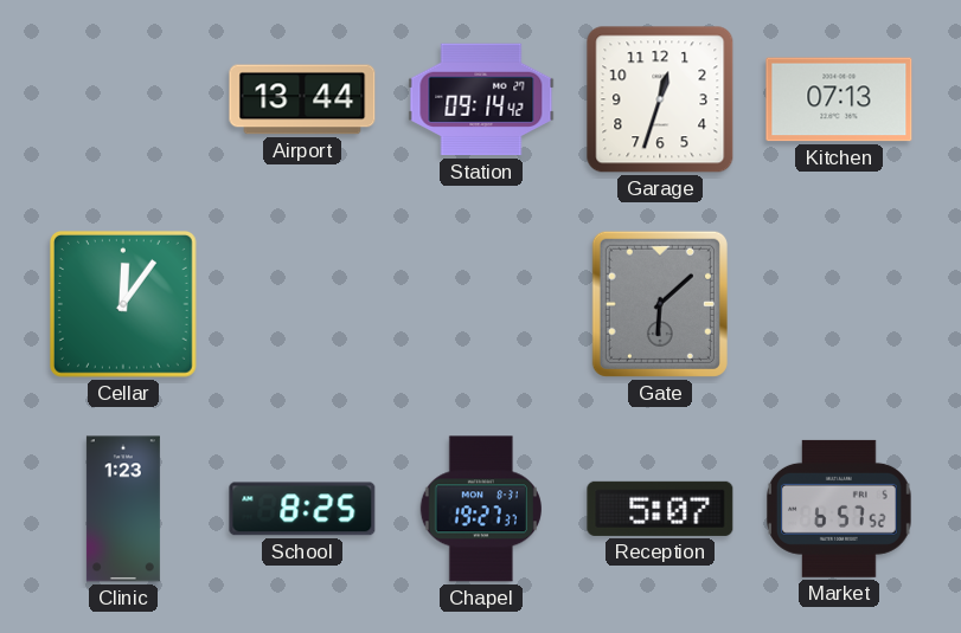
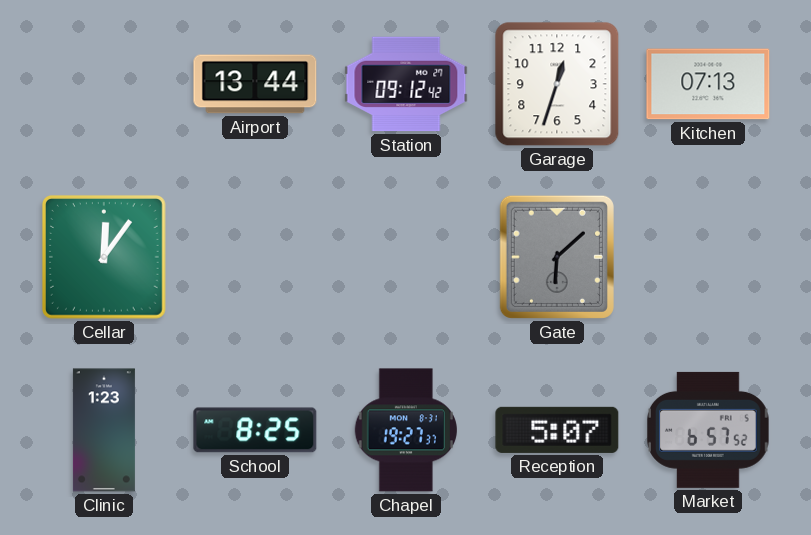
Station: 09:14 -> 09:12
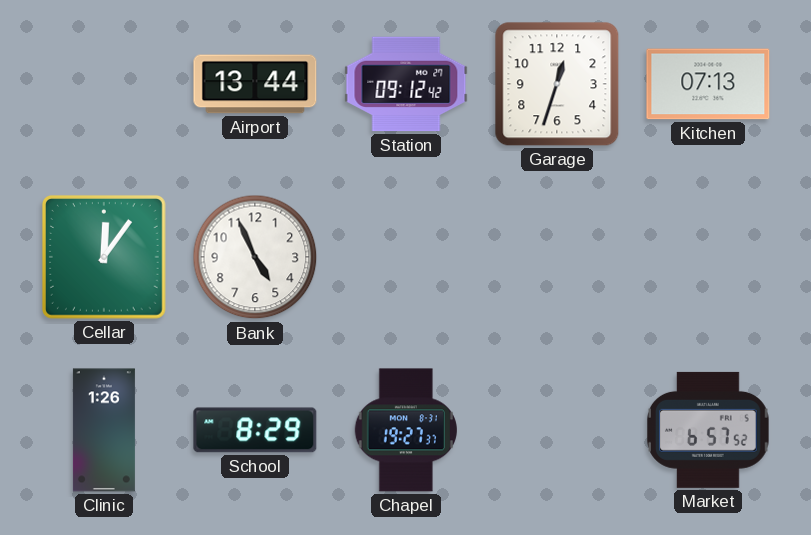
Bank: none -> 4:56
Gate: 6:08 -> none
Clinic: 1:23 -> 1:26
School: 8:25 -> 8:29
Reception: 5:07 -> none
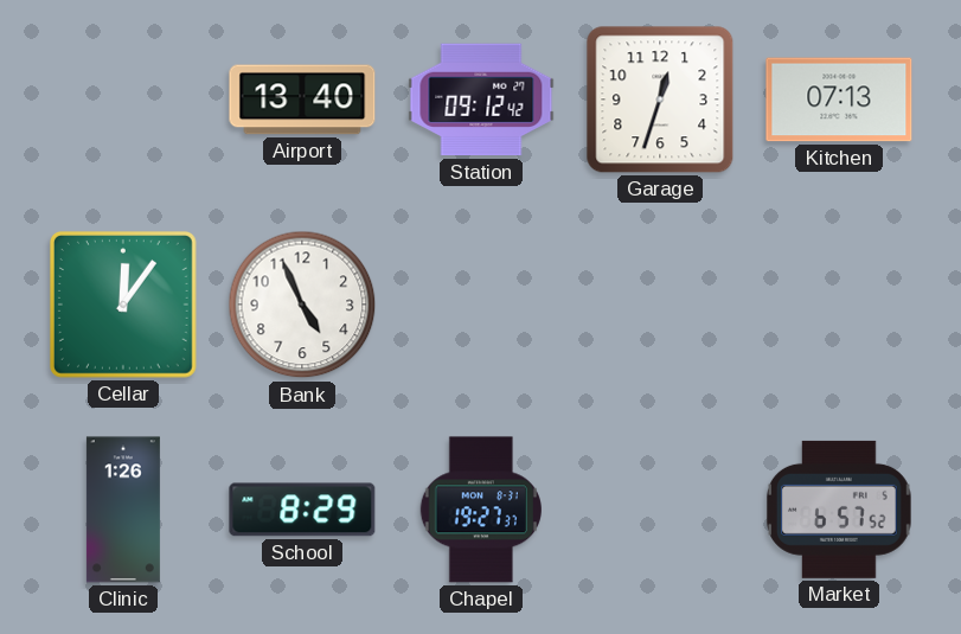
Airport: 13:44 -> 13:40
